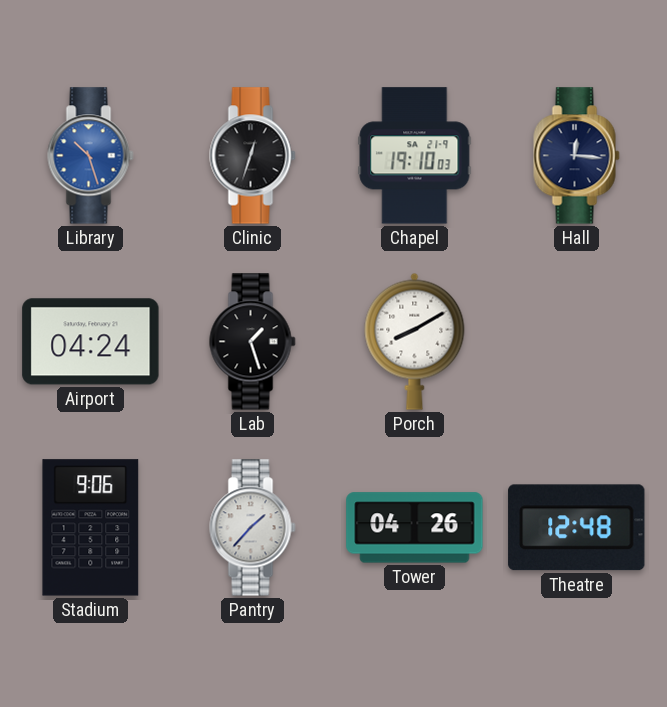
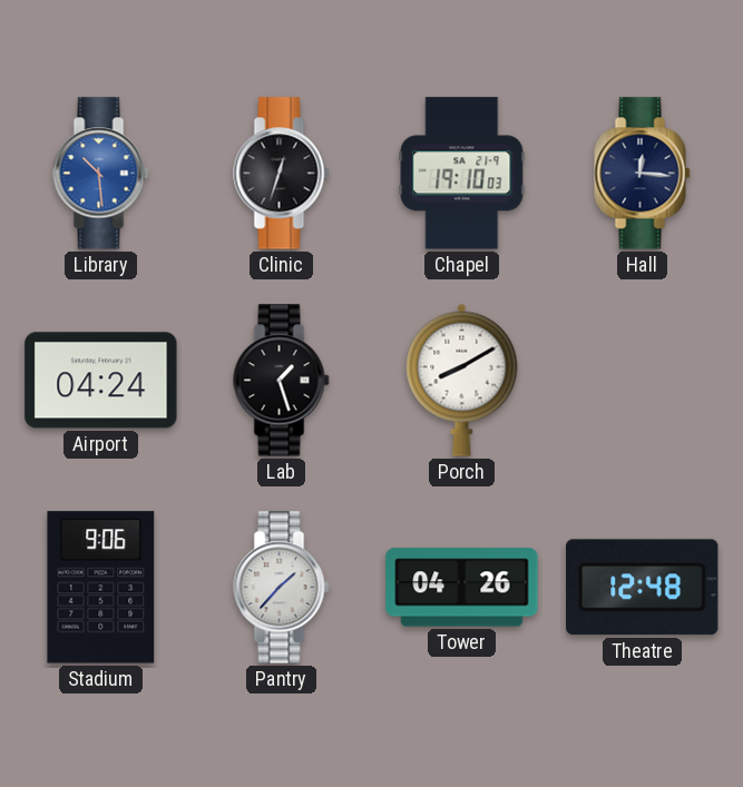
Library: 10:27 -> 10:29
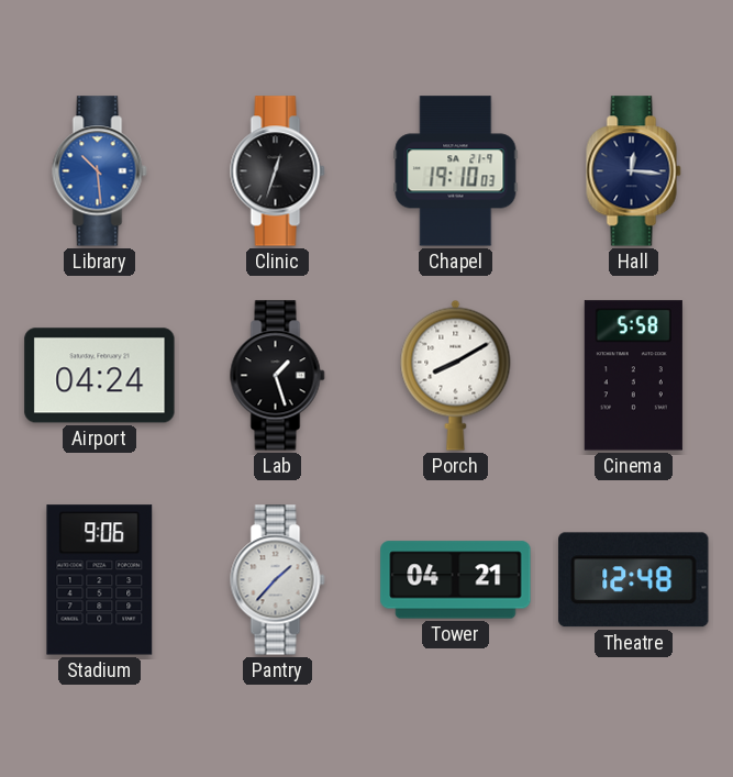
Cinema: none -> 5:58
Tower: 04:26 -> 04:21
